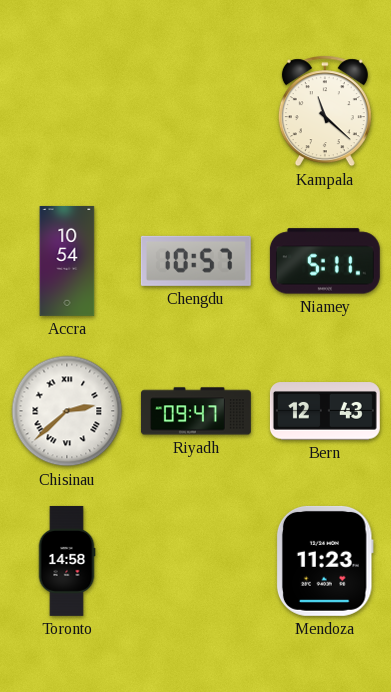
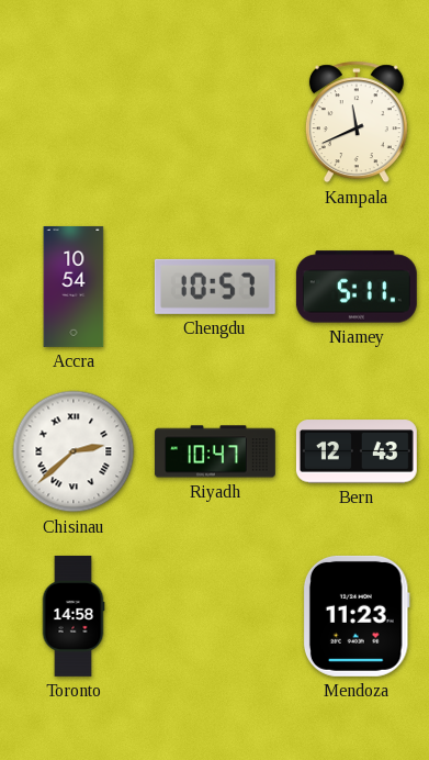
Kampala: 11:22 -> 11:41
Riyadh: 09:47 -> 10:47
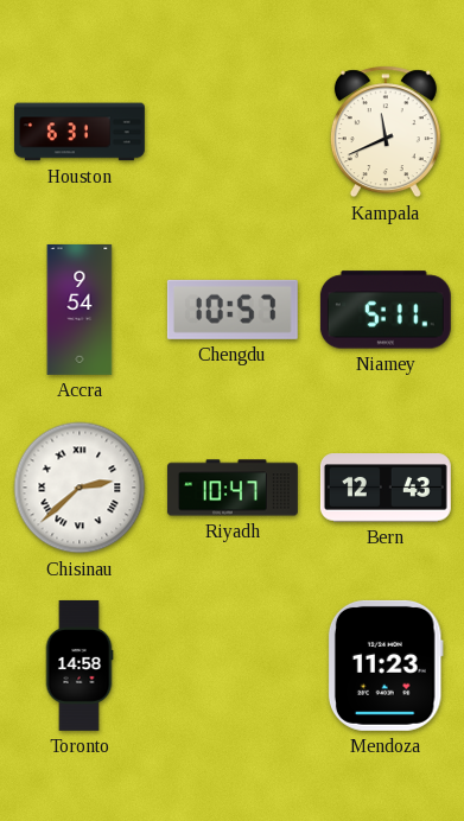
Houston: none -> 6:31
Accra: 10:54 -> 9:54
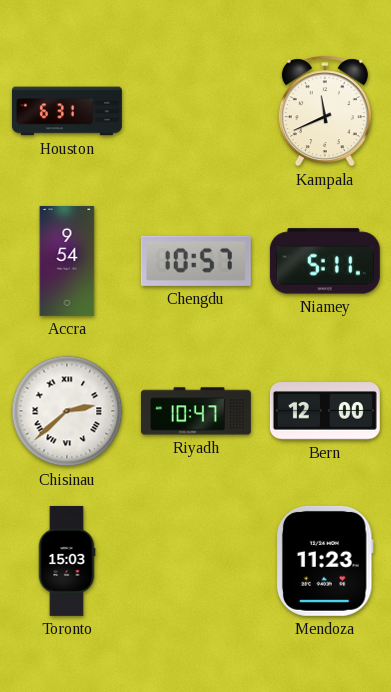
Bern: 12:43 -> 12:00
Toronto: 14:58 -> 15:03
